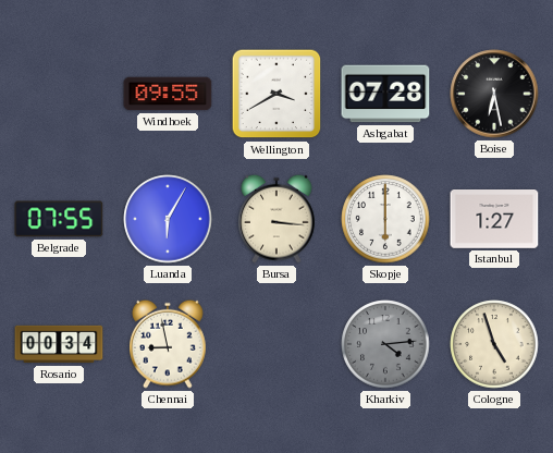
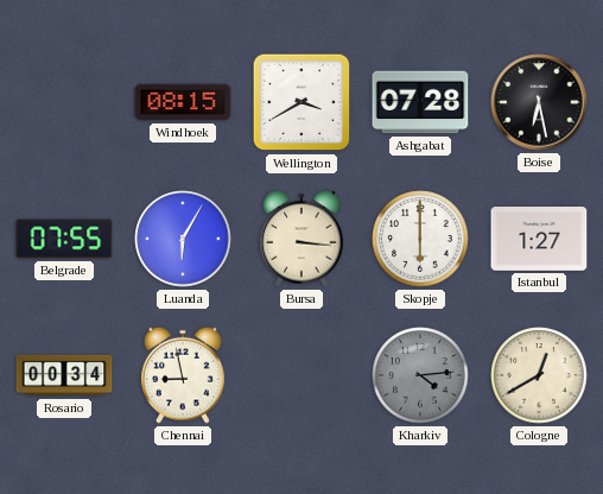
Windhoek: 09:55 -> 08:15
Cologne: 4:57 -> 12:40
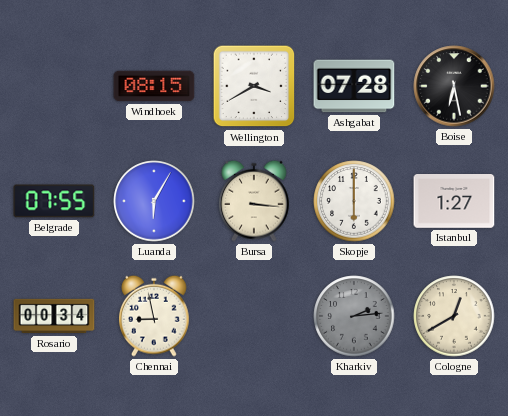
Kharkiv: 4:14 -> 2:14
